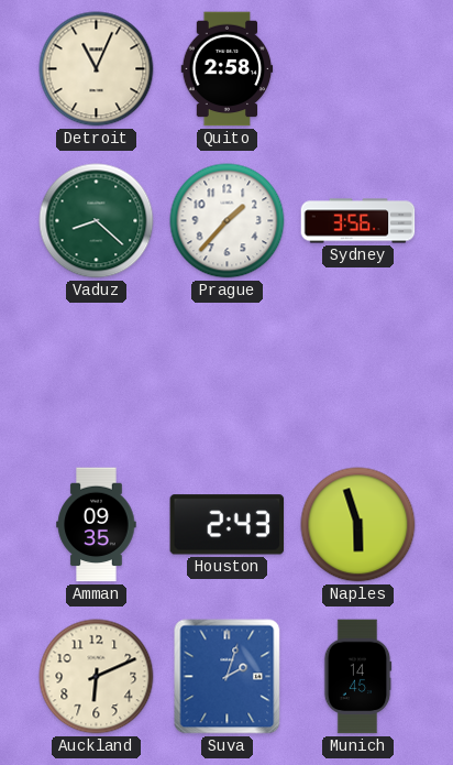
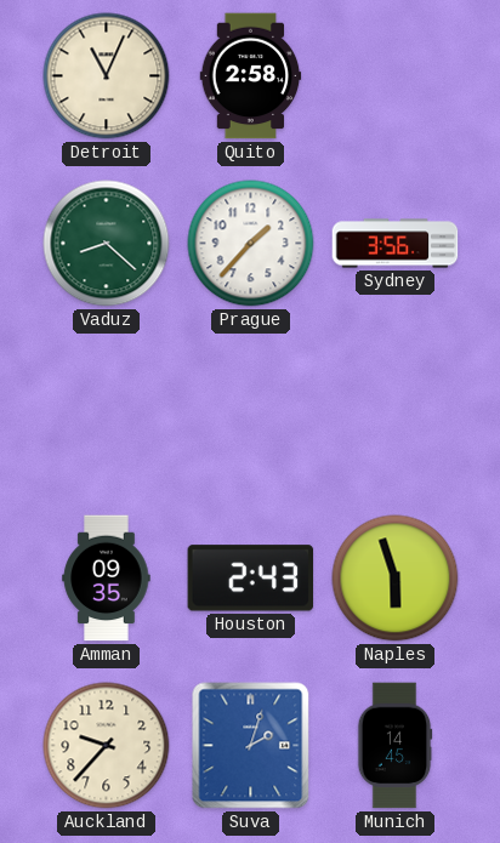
Auckland: 6:11 -> 9:37
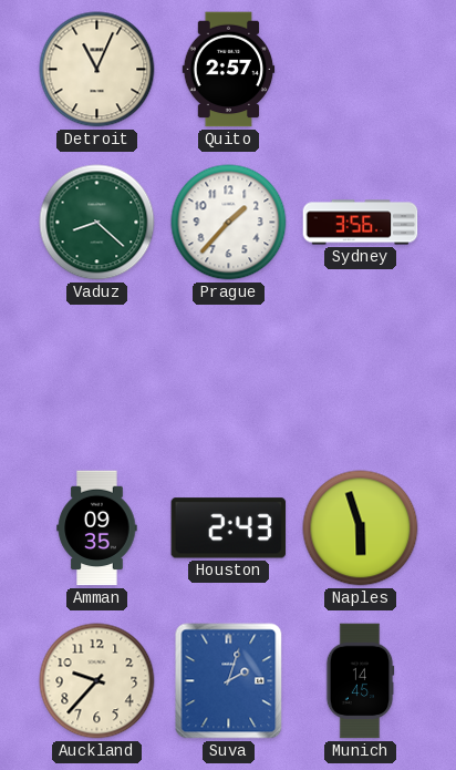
Quito: 2:58 -> 2:57
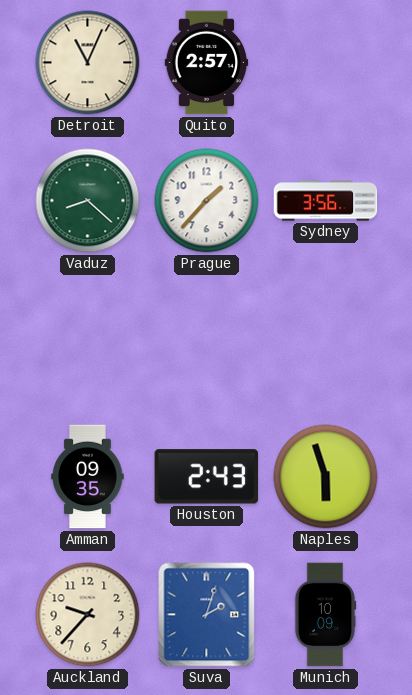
Munich: 14:45 -> 10:09
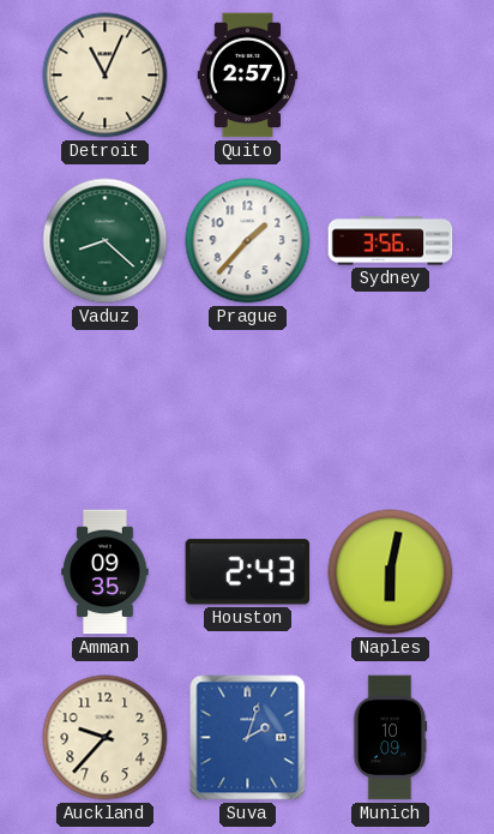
Naples: 5:57 -> 6:02
